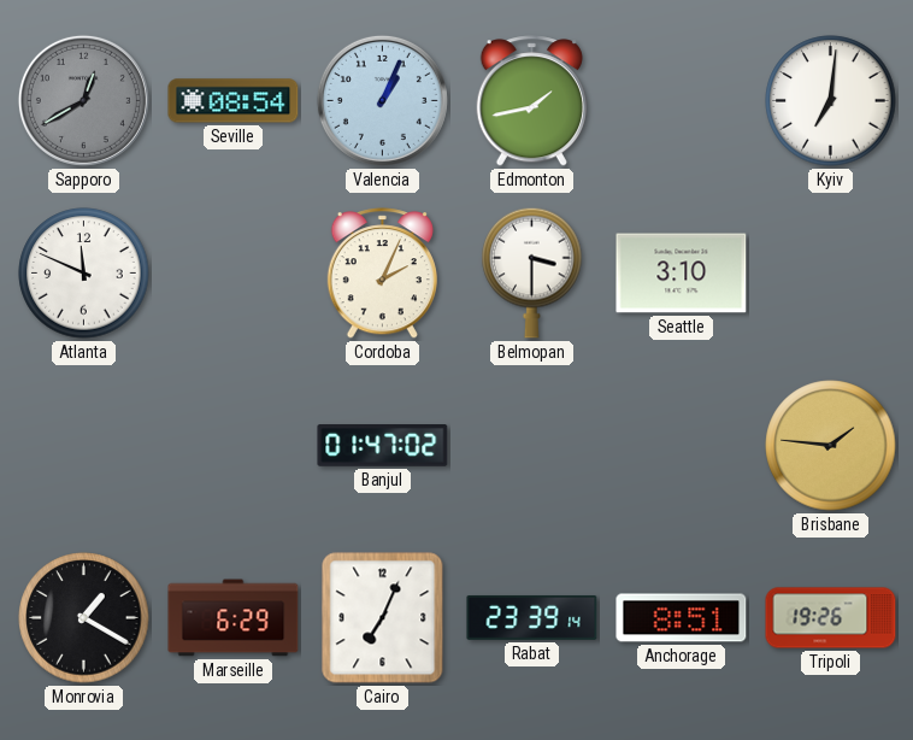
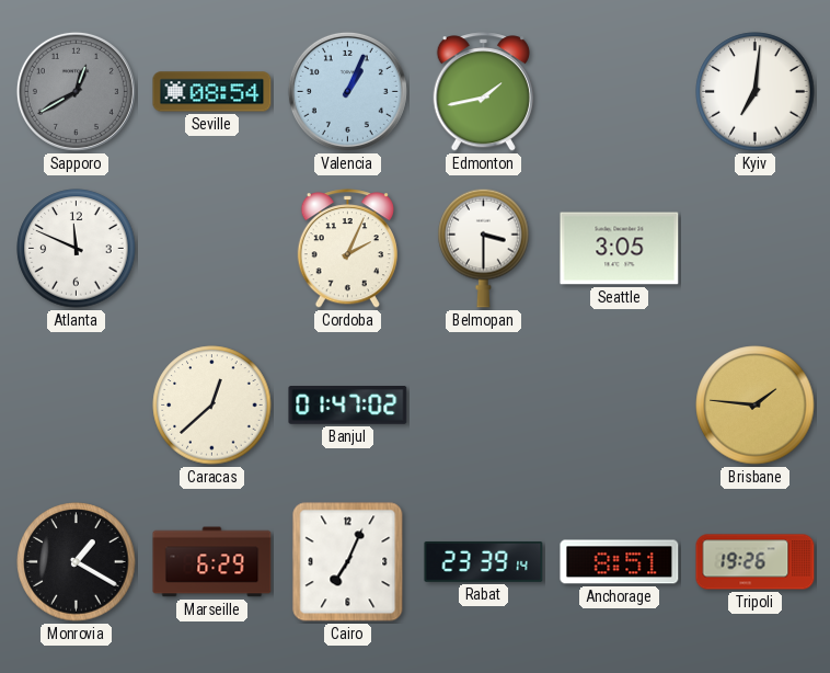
Seattle: 3:10 -> 3:05
Caracas: none -> 12:38
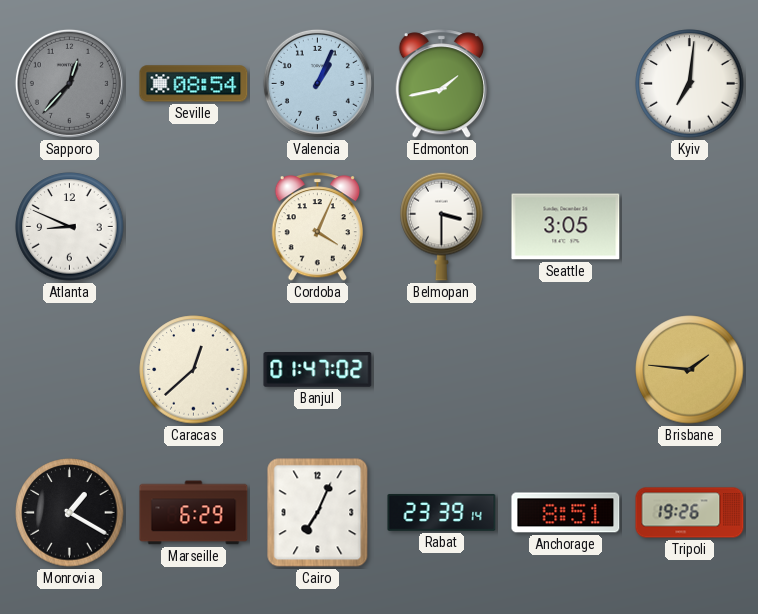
Sapporo: 12:40 -> 12:37
Atlanta: 11:49 -> 8:49
Cordoba: 2:04 -> 4:04
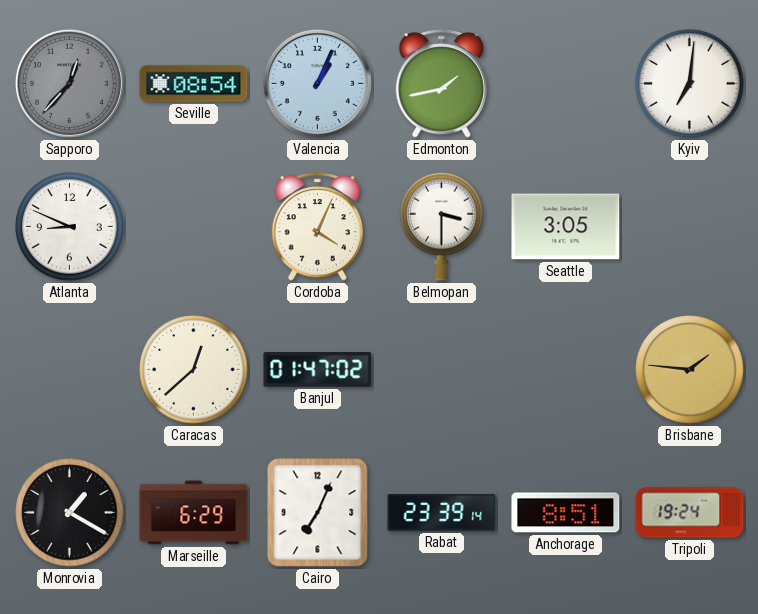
Tripoli: 19:26 -> 19:24
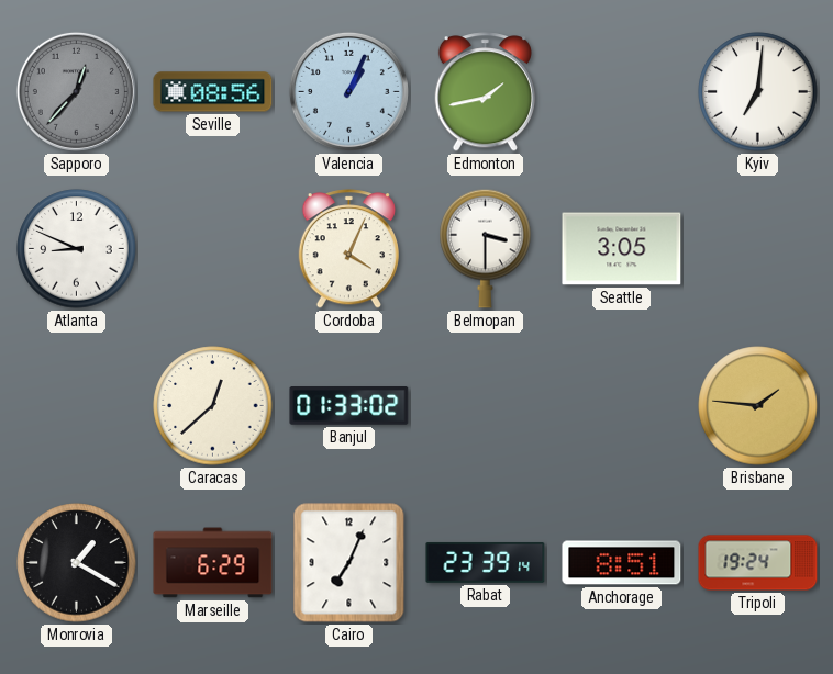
Seville: 08:54 -> 08:56
Banjul: 01:47 -> 01:33
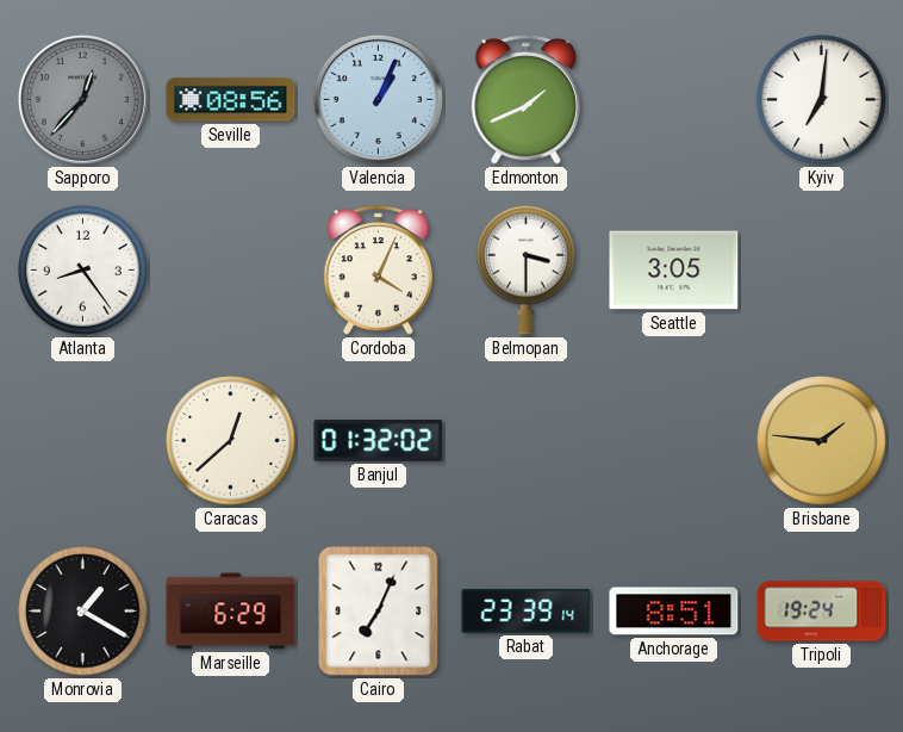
Edmonton: 1:43 -> 1:41
Atlanta: 8:49 -> 8:24
Banjul: 01:33 -> 01:32
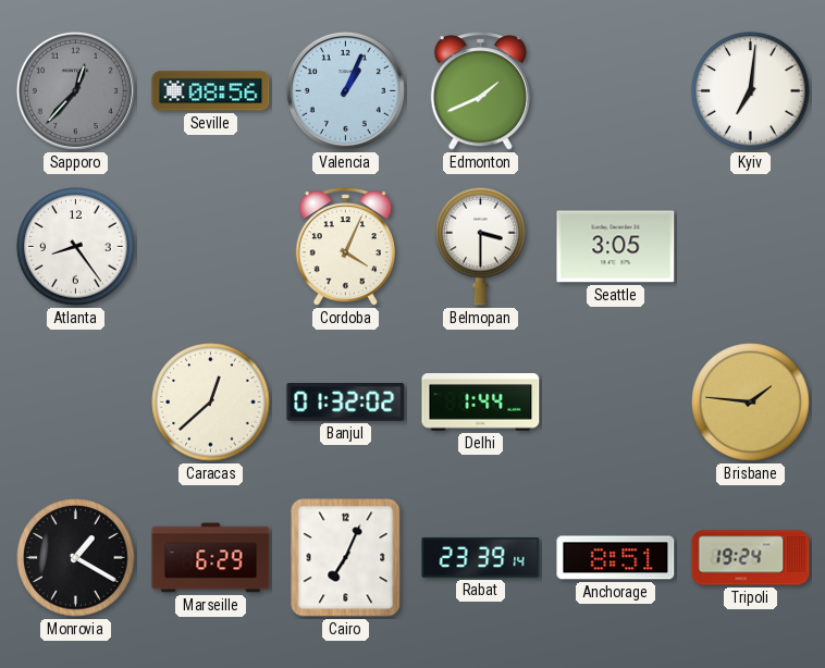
Delhi: none -> 1:44
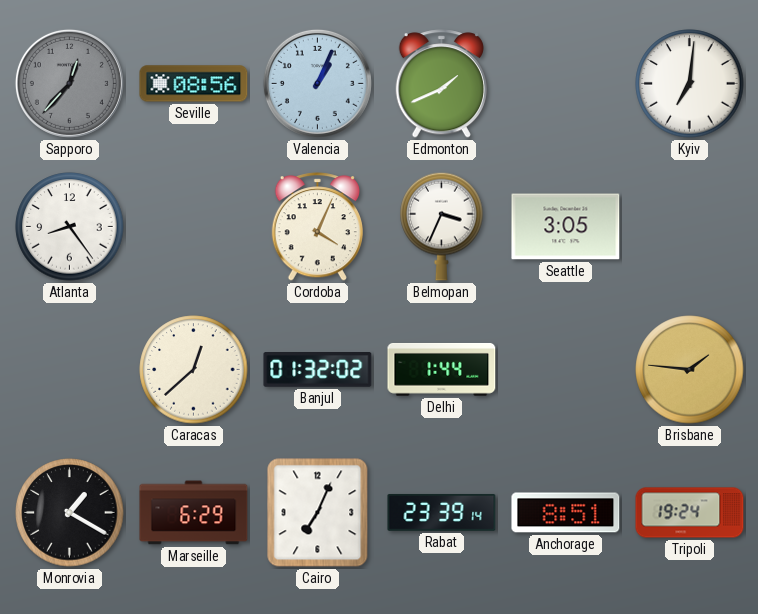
Belmopan: 3:30 -> 3:34
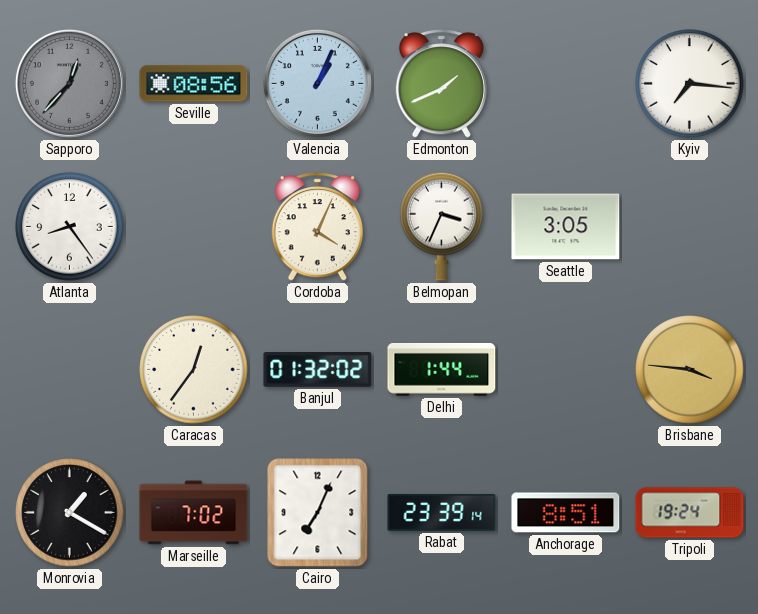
Kyiv: 7:01 -> 7:16
Caracas: 12:38 -> 12:36
Brisbane: 1:46 -> 3:46
Marseille: 6:29 -> 7:02
